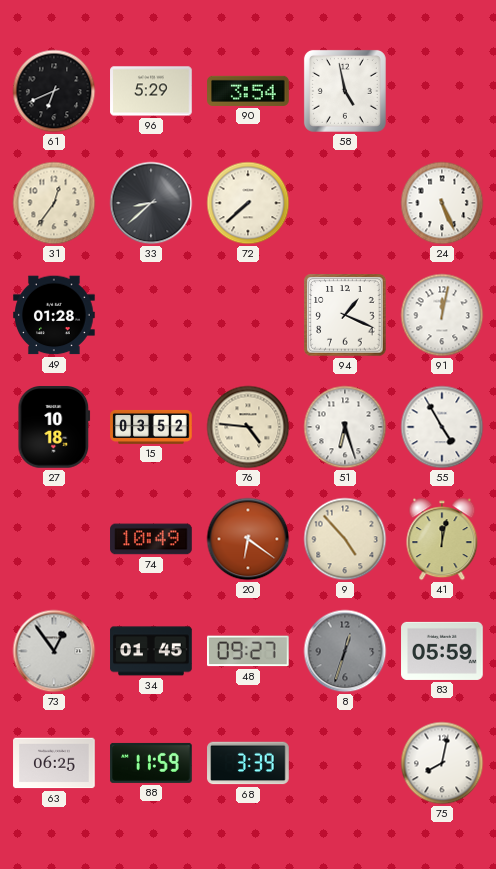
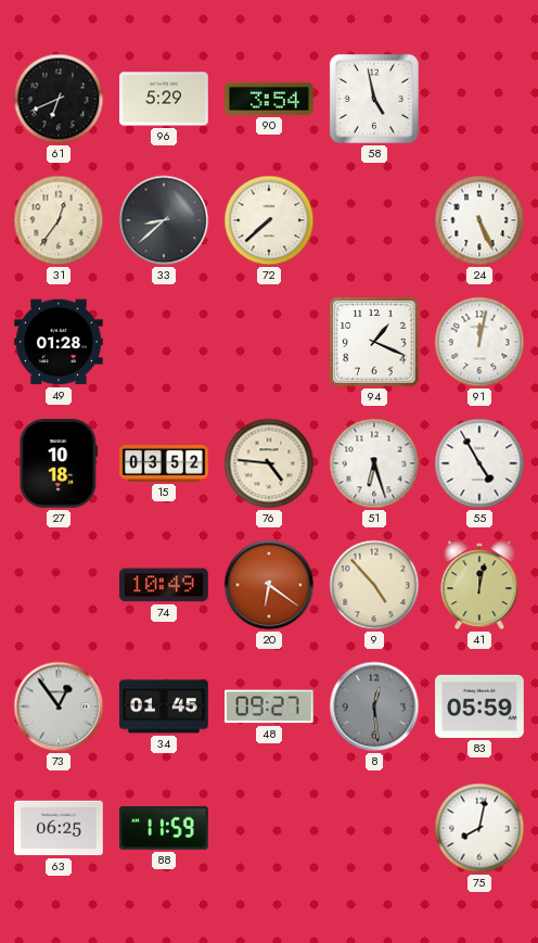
8: 12:33 -> 12:29
68: 3:39 -> none
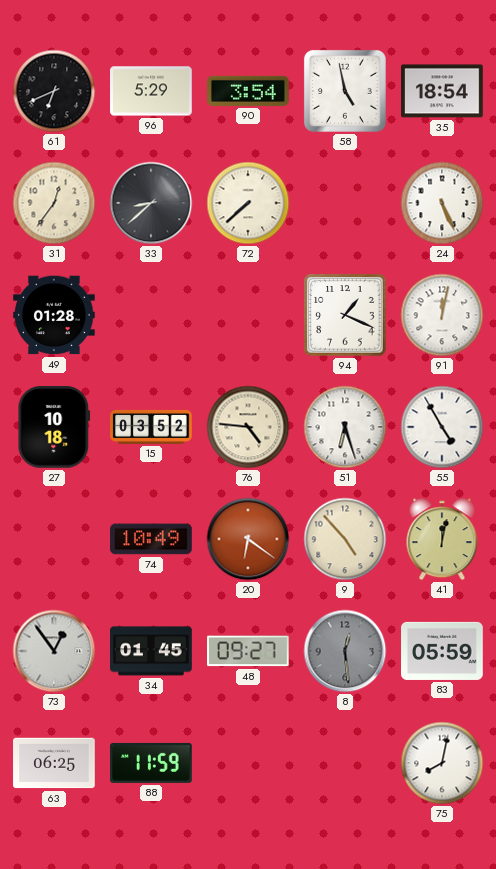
35: none -> 18:54
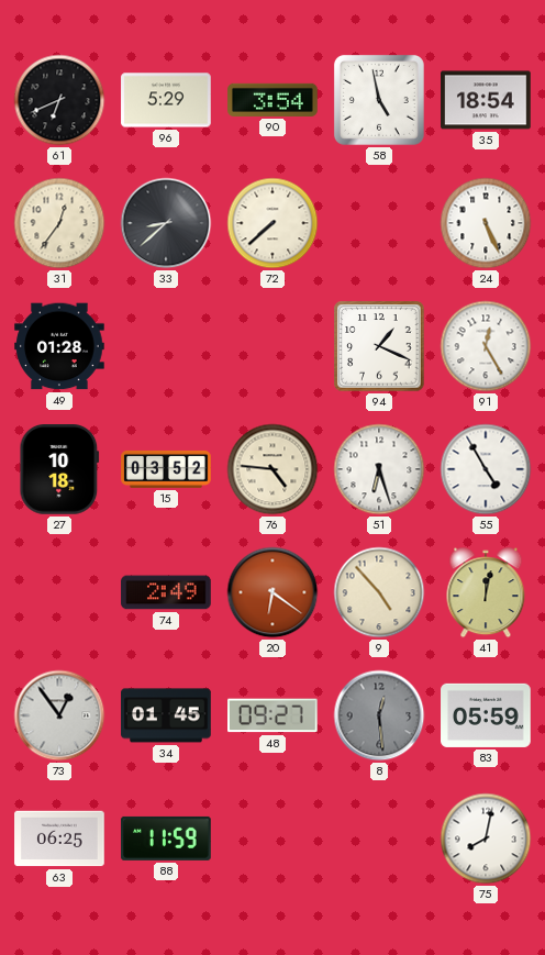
91: 12:02 -> 12:25
74: 10:49 -> 2:49
